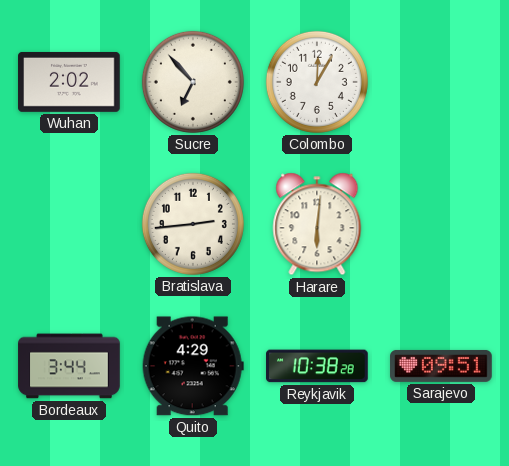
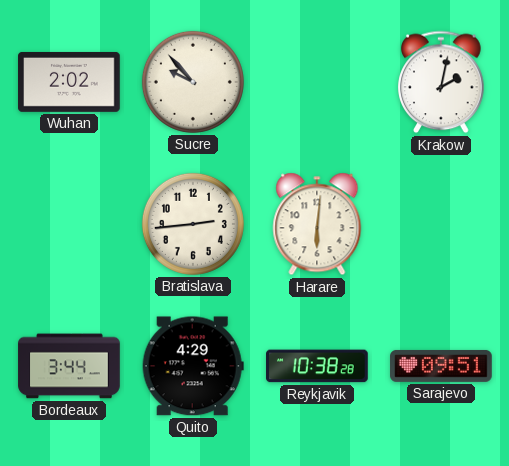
Sucre: 6:53 -> 9:53
Colombo: 12:05 -> none
Krakow: none -> 2:02
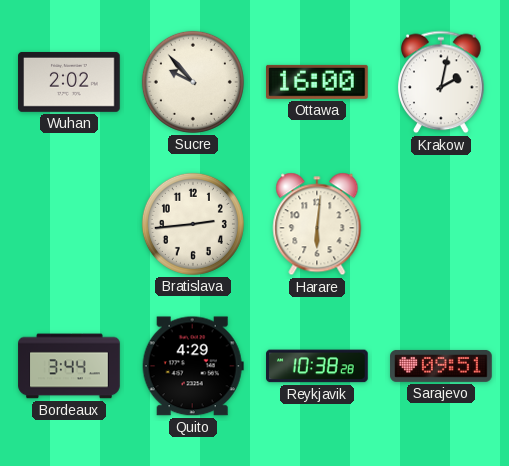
Ottawa: none -> 16:00
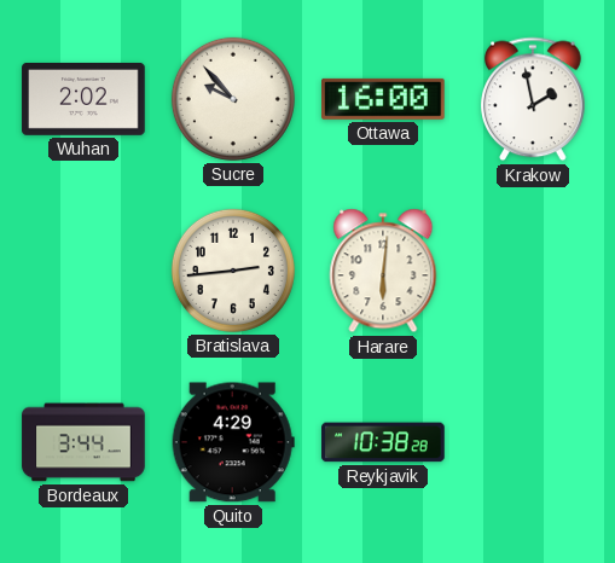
Krakow: 2:02 -> 1:58
Sarajevo: 09:51 -> none
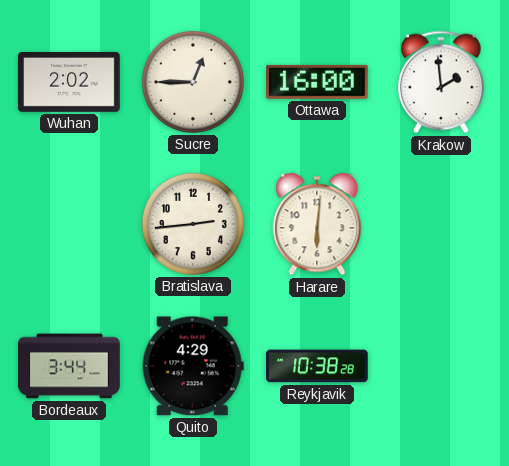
Sucre: 9:53 -> 12:45
Krakow: 1:58 -> 1:59
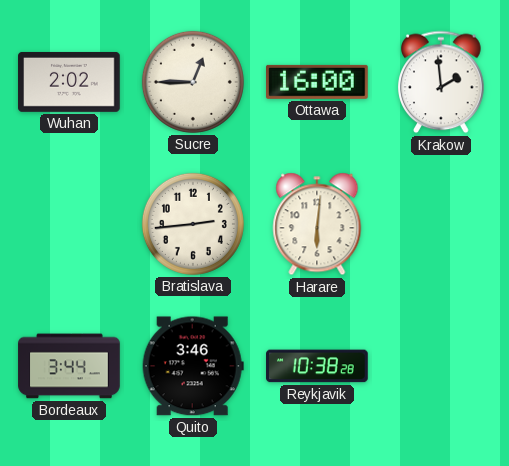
Quito: 4:29 -> 3:46
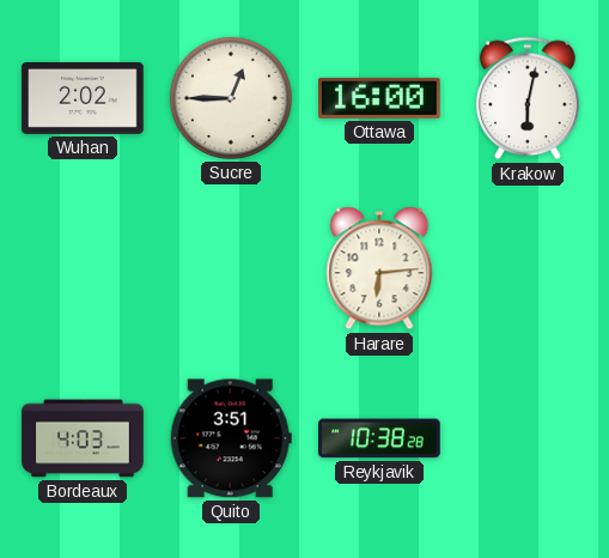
Krakow: 1:59 -> 6:02
Bratislava: 2:44 -> none
Harare: 6:01 -> 6:14
Bordeaux: 3:44 -> 4:03
Quito: 3:46 -> 3:51
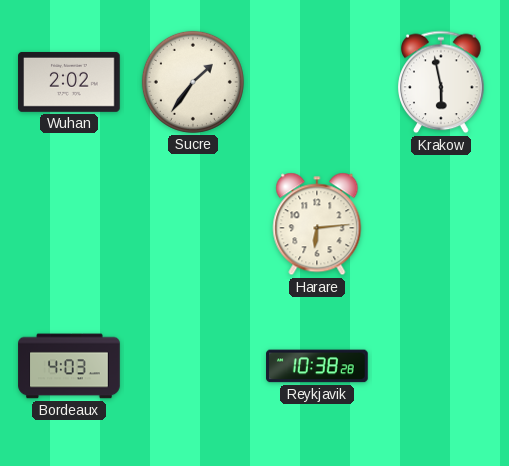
Sucre: 12:45 -> 1:36
Ottawa: 16:00 -> none
Krakow: 6:02 -> 5:58
Quito: 3:51 -> none
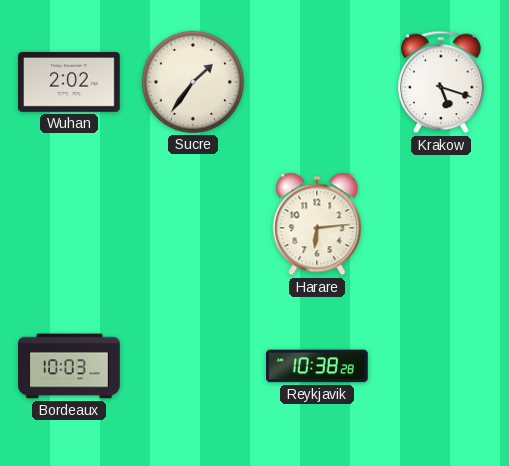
Krakow: 5:58 -> 5:18
Bordeaux: 4:03 -> 10:03
